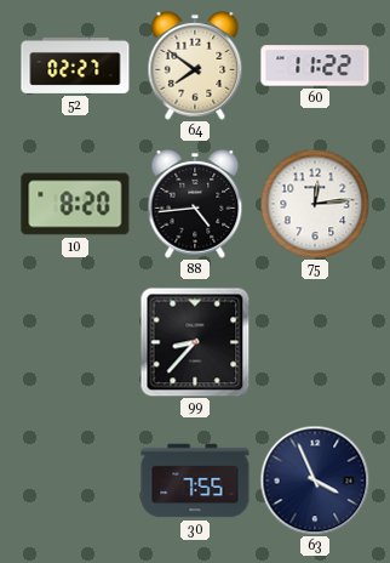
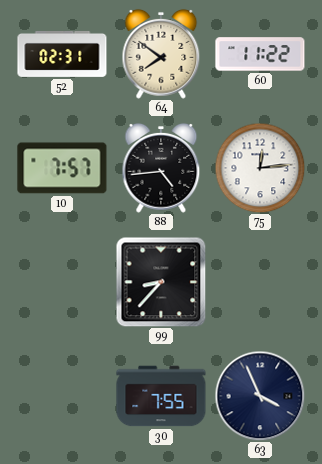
52: 02:27 -> 02:31
10: 8:20 -> 7:57
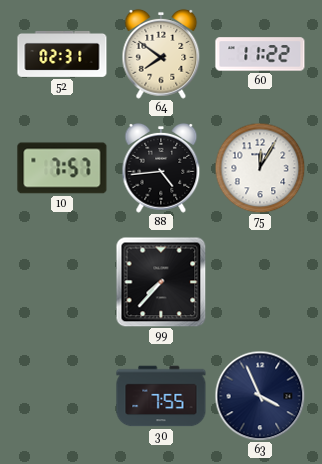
75: 12:14 -> 12:05
99: 8:37 -> 7:37
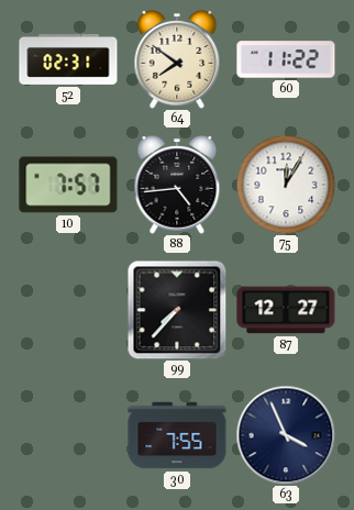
87: none -> 12:27
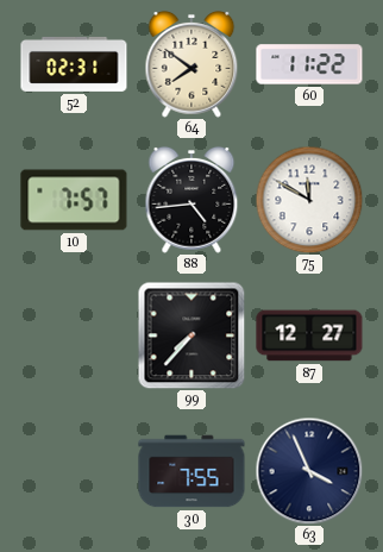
75: 12:05 -> 11:50
